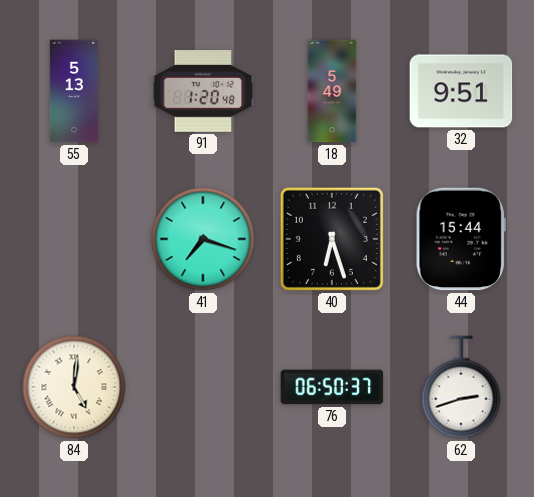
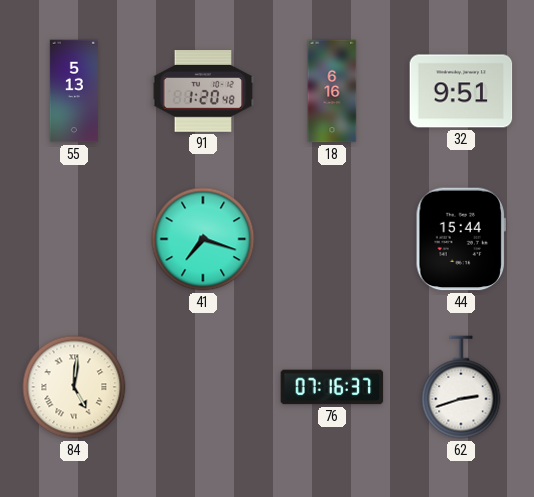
18: 5:49 -> 6:16
40: 6:27 -> none
76: 06:50 -> 07:16
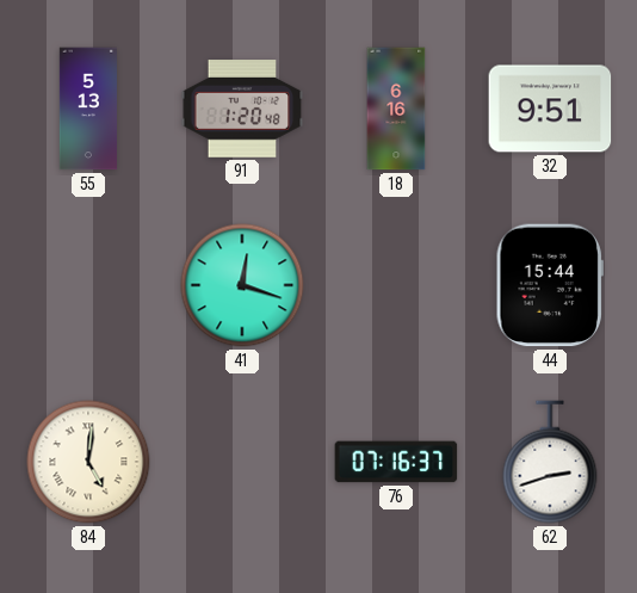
41: 7:18 -> 12:18
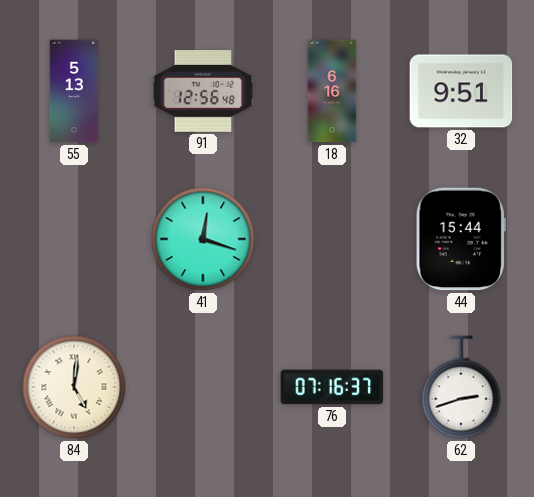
91: 1:20 -> 12:56
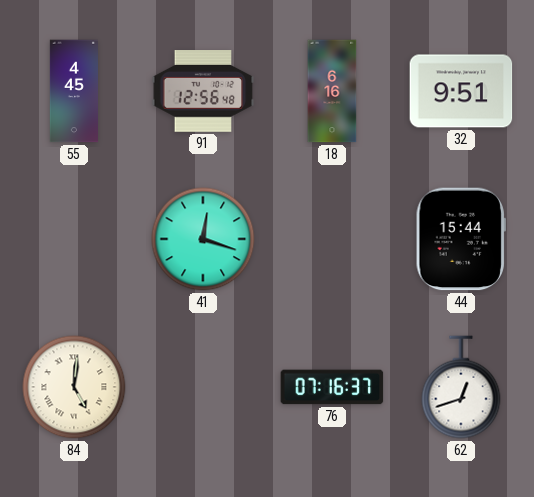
55: 5:13 -> 4:45
62: 2:42 -> 12:42
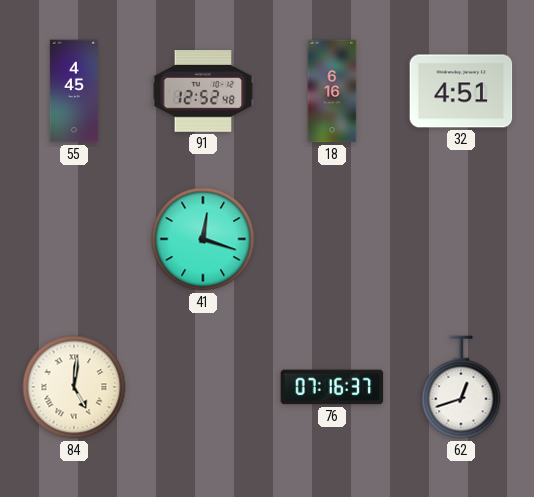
91: 12:56 -> 12:52
32: 9:51 -> 4:51
44: 15:44 -> none
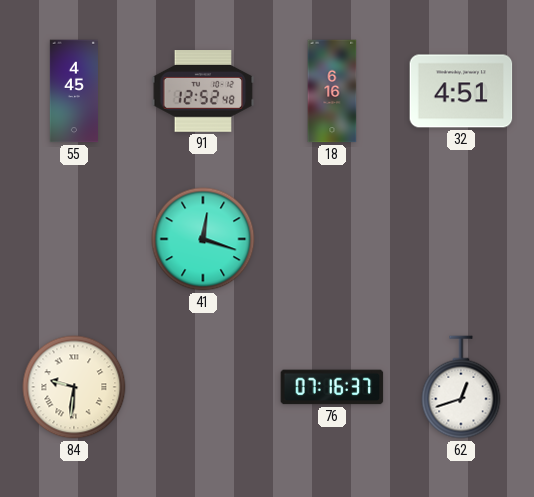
84: 5:01 -> 9:31
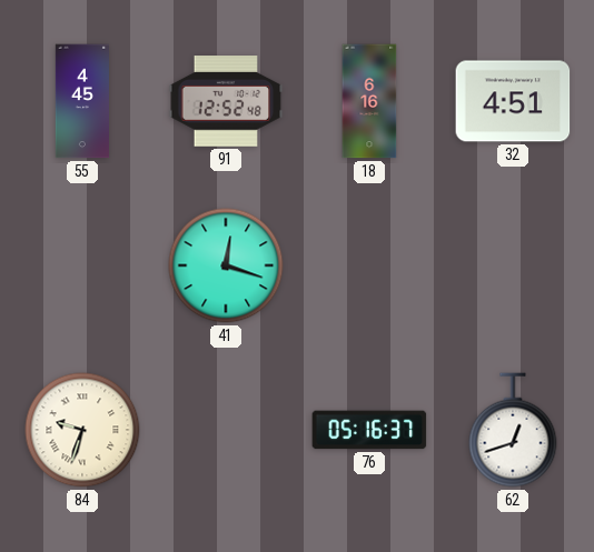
84: 9:31 -> 9:33
76: 07:16 -> 05:16
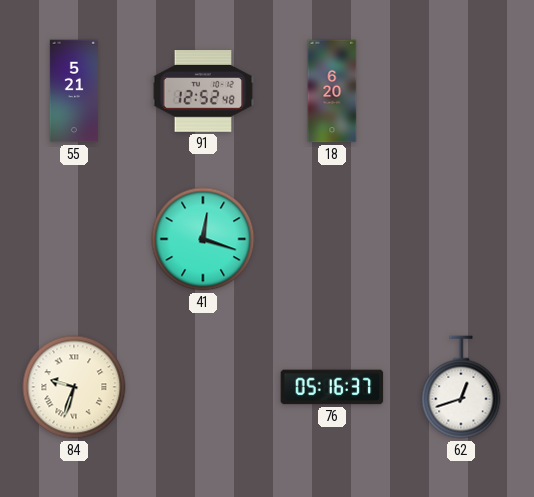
55: 4:45 -> 5:21
18: 6:16 -> 6:20
32: 4:51 -> none
